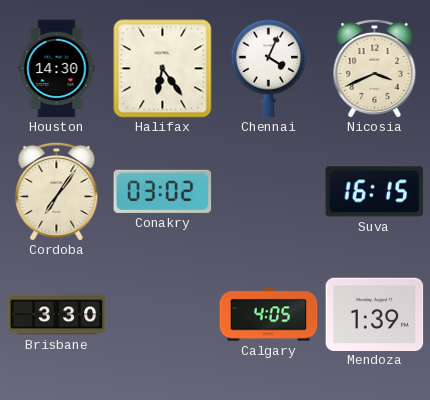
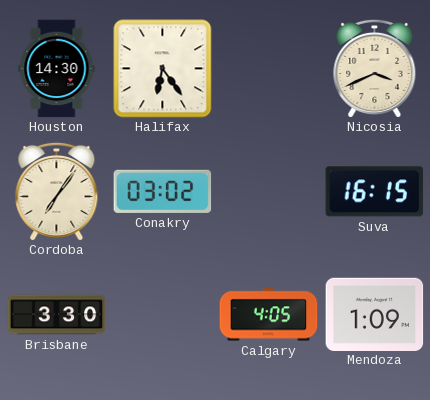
Chennai: 4:04 -> none
Mendoza: 1:39 -> 1:09
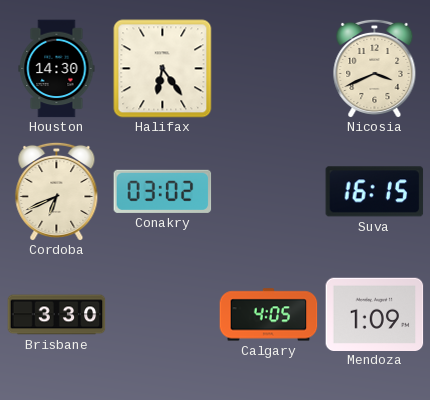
Cordoba: 7:06 -> 6:41
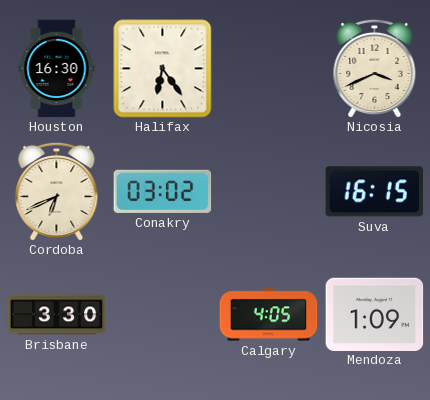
Houston: 14:30 -> 16:30
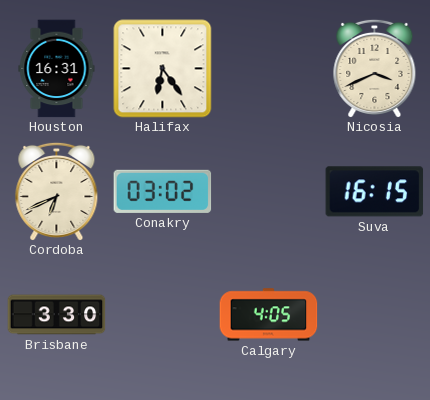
Houston: 16:30 -> 16:31
Mendoza: 1:09 -> none
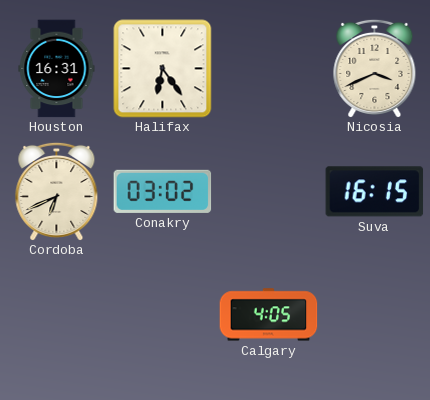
Brisbane: 3:30 -> none
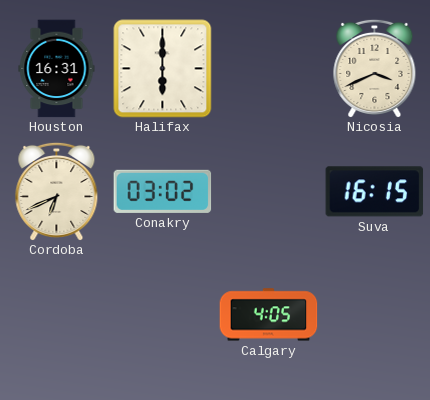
Halifax: 6:24 -> 6:00
